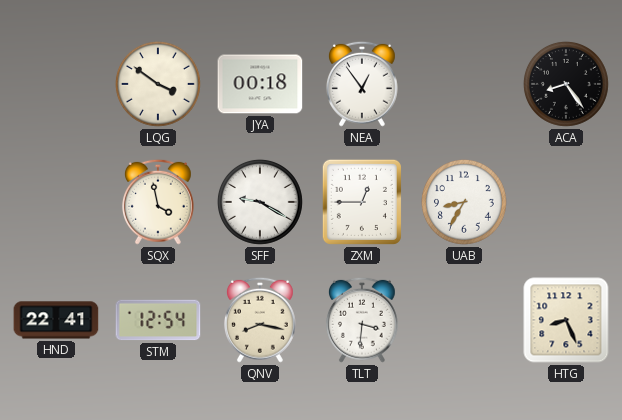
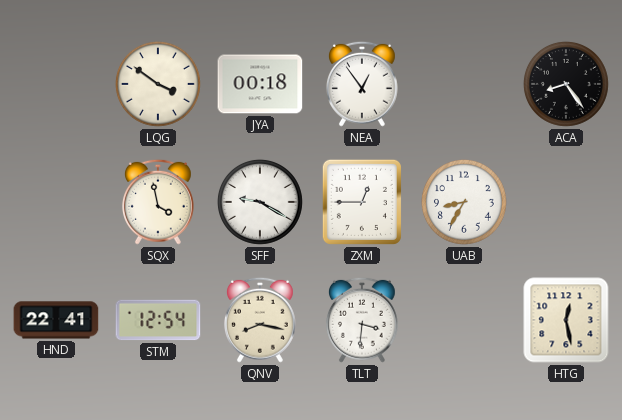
HTG: 8:26 -> 12:28
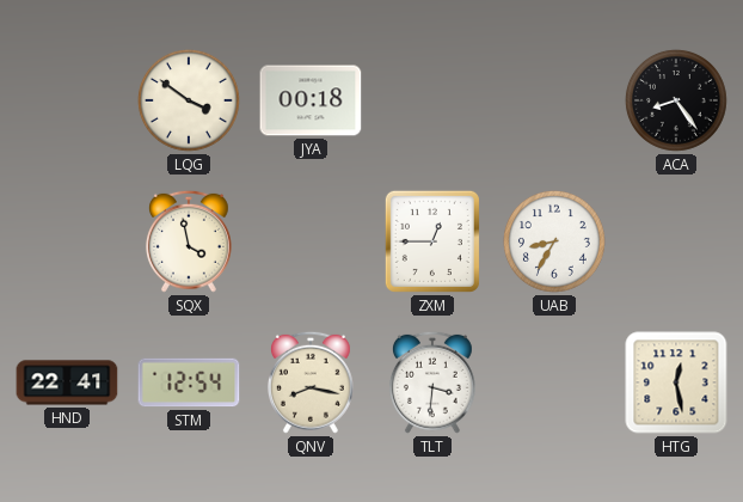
NEA: 12:54 -> none
SFF: 9:20 -> none
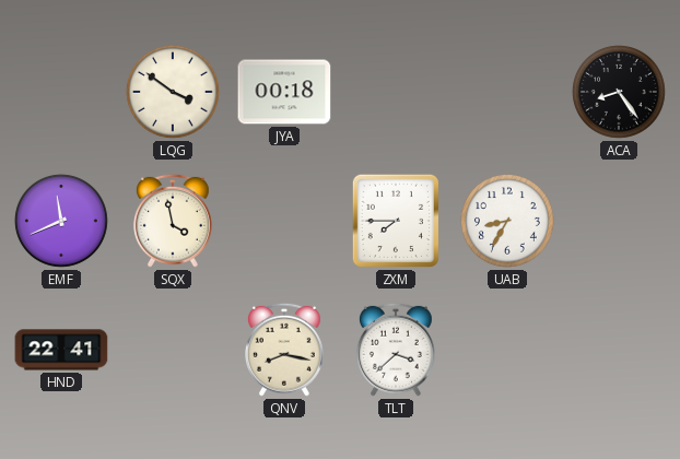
EMF: none -> 11:41
ZXM: 12:45 -> 7:45
STM: 12:54 -> none
TLT: 3:31 -> 3:38
HTG: 12:28 -> none
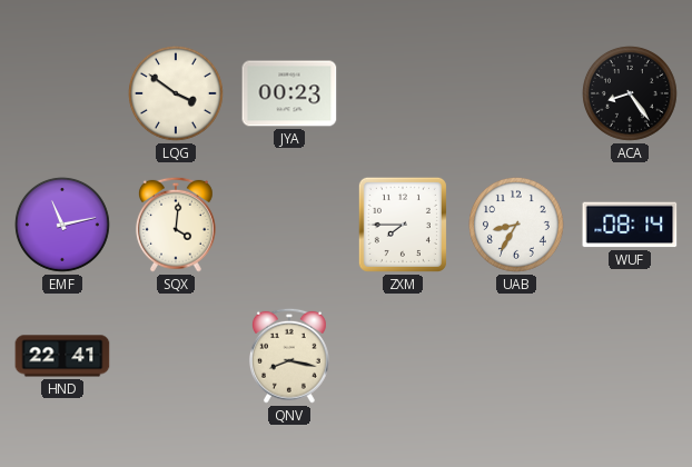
JYA: 00:18 -> 00:23
EMF: 11:41 -> 11:13
SQX: 3:58 -> 4:01
WUF: none -> 08:14
TLT: 3:38 -> none
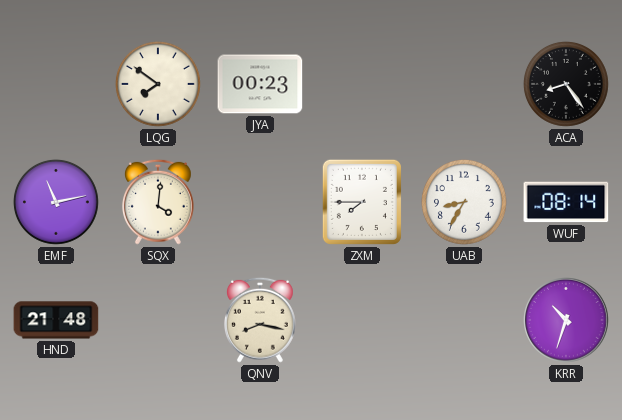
LQG: 3:51 -> 7:51
HND: 22:41 -> 21:48
KRR: none -> 10:33
